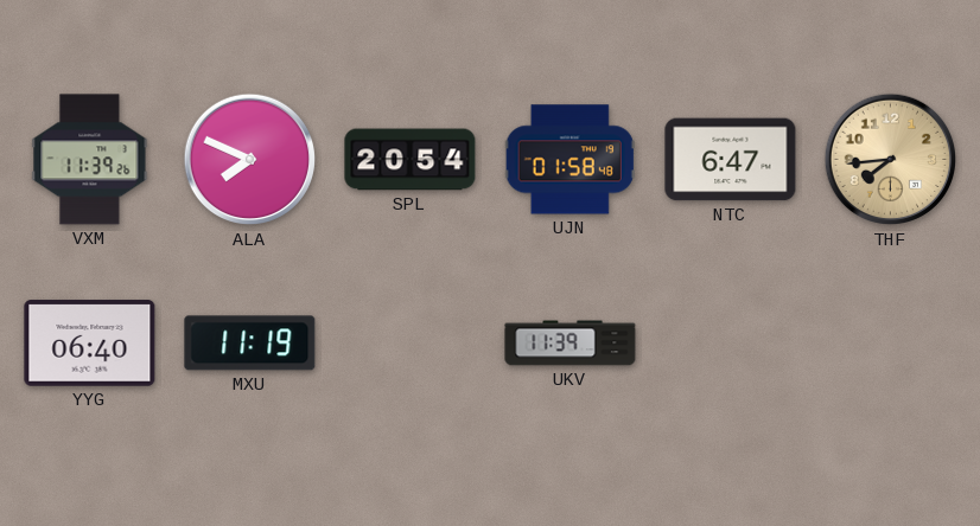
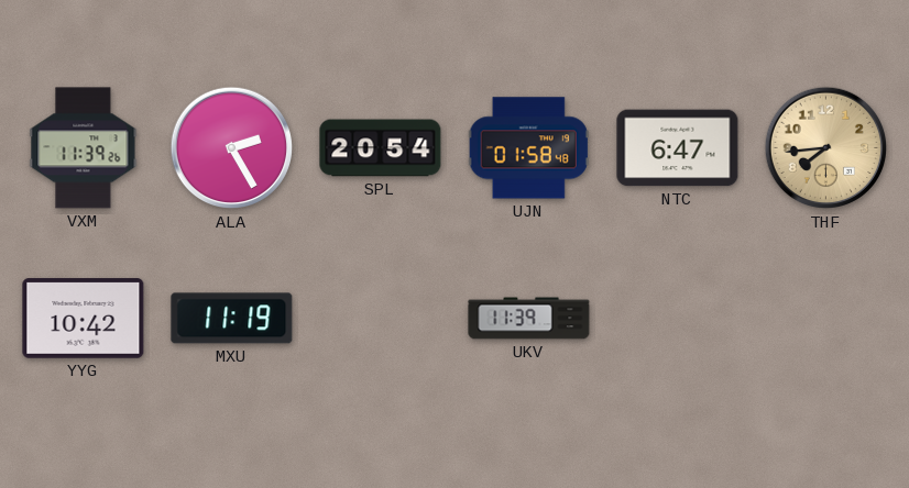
ALA: 7:49 -> 2:25
YYG: 06:40 -> 10:42
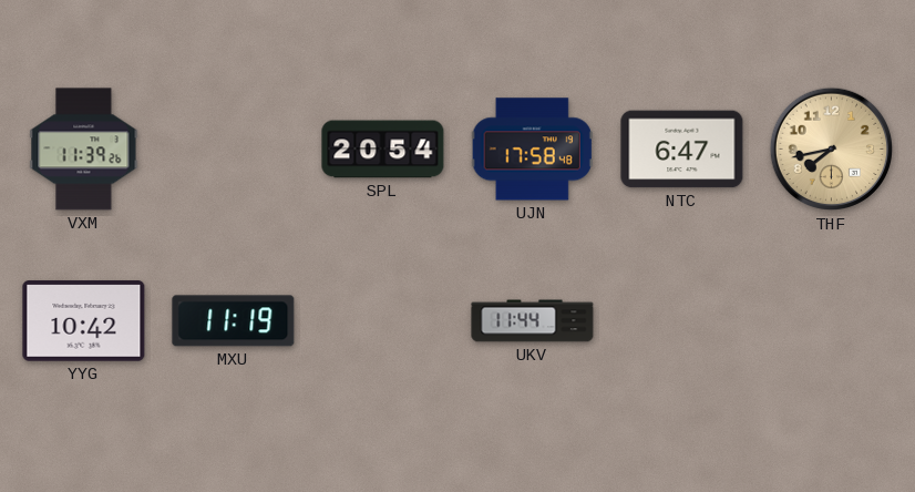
ALA: 2:25 -> none
UJN: 01:58 -> 17:58
THF: 7:44 -> 7:43
UKV: 11:39 -> 11:44
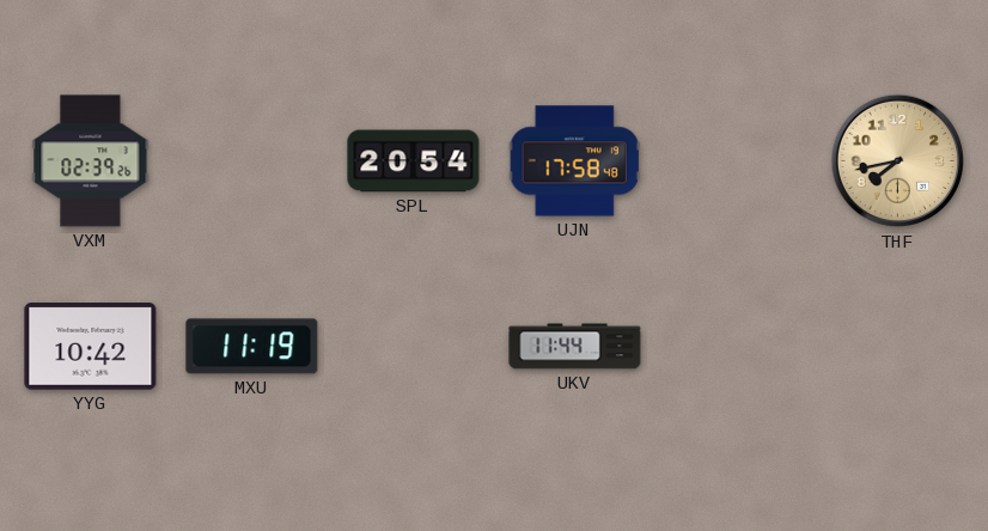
VXM: 11:39 -> 02:39
NTC: 6:47 -> none
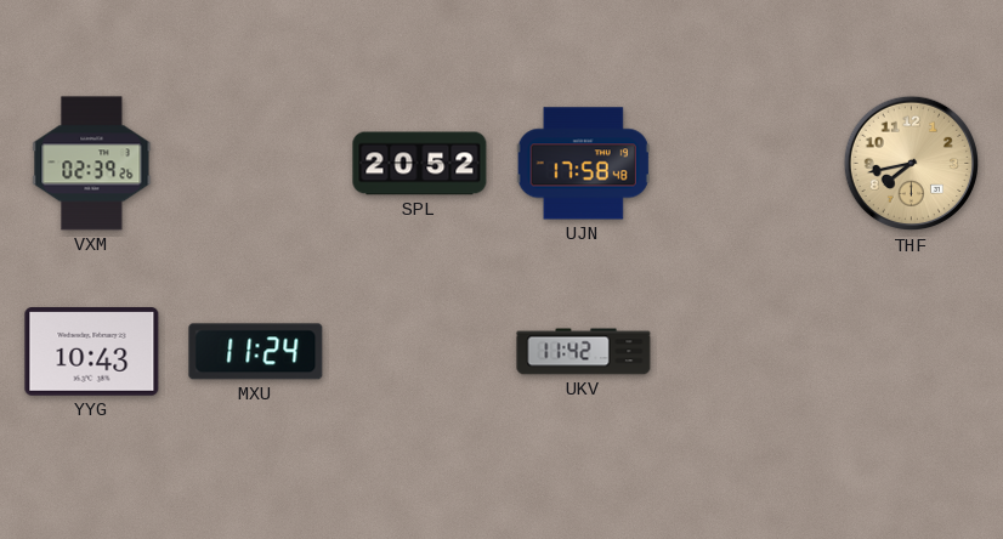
SPL: 20:54 -> 20:52
YYG: 10:42 -> 10:43
MXU: 11:19 -> 11:24
UKV: 11:44 -> 11:42
